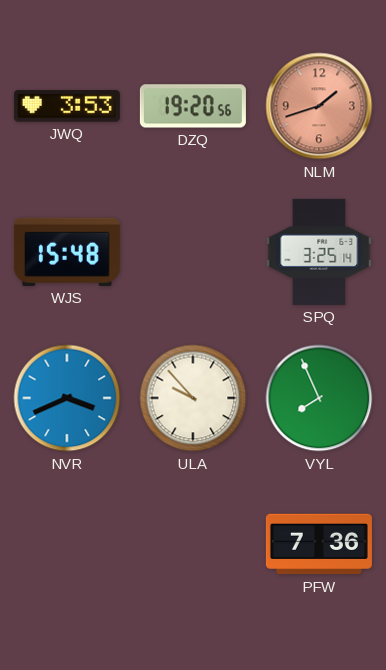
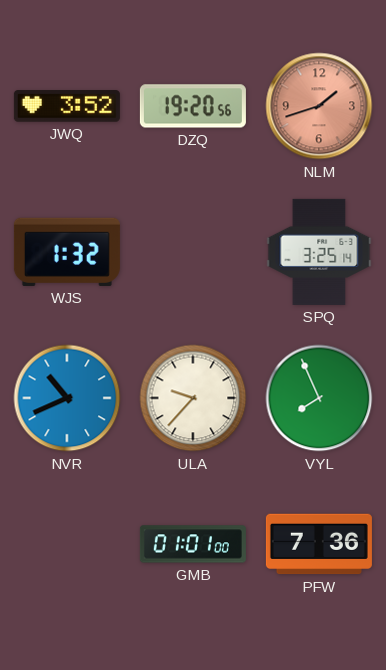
JWQ: 3:53 -> 3:52
WJS: 15:48 -> 1:32
NVR: 3:41 -> 10:41
ULA: 9:53 -> 9:37
GMB: none -> 01:01
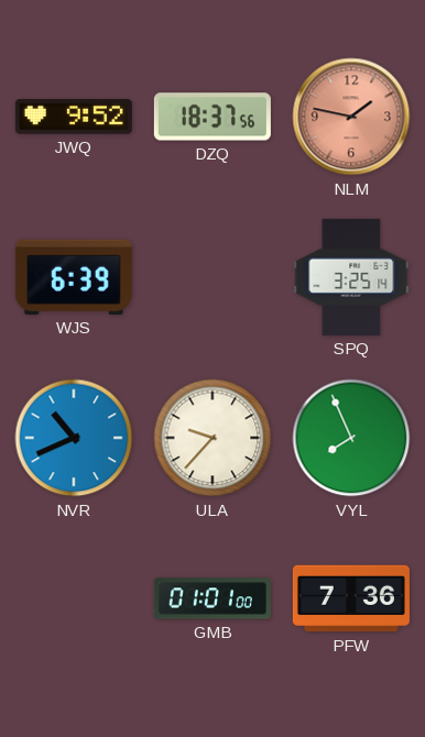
JWQ: 3:52 -> 9:52
DZQ: 19:20 -> 18:37
NLM: 1:42 -> 1:47
WJS: 1:32 -> 6:39
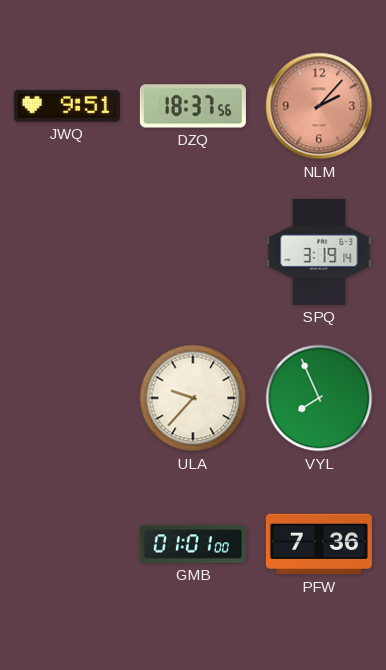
JWQ: 9:52 -> 9:51
NLM: 1:47 -> 2:07
WJS: 6:39 -> none
SPQ: 3:25 -> 3:19
NVR: 10:41 -> none
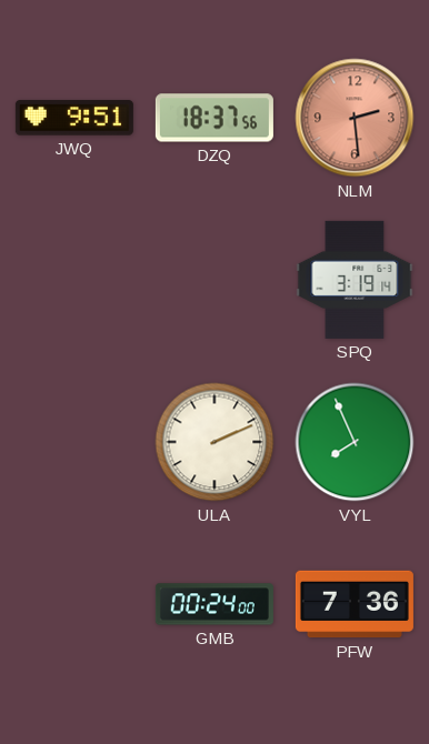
NLM: 2:07 -> 2:29
ULA: 9:37 -> 2:11
GMB: 01:01 -> 00:24
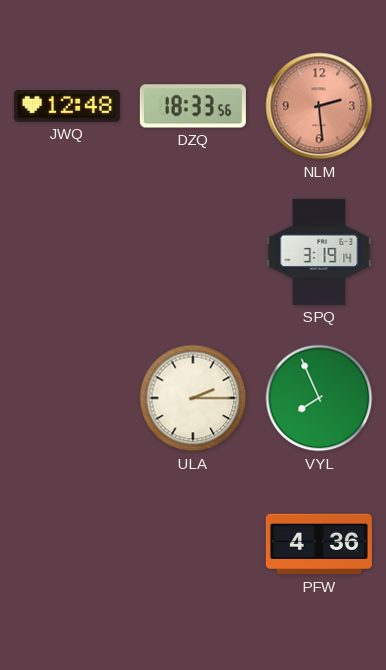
JWQ: 9:51 -> 12:48
DZQ: 18:37 -> 18:33
ULA: 2:11 -> 2:15
GMB: 00:24 -> none
PFW: 7:36 -> 4:36
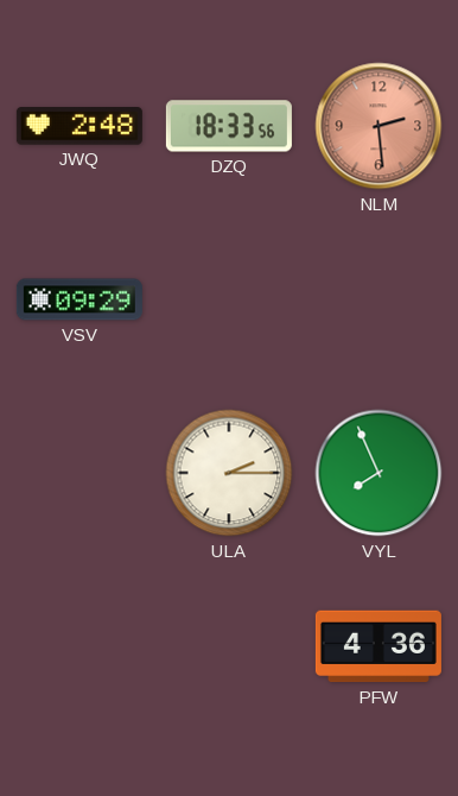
JWQ: 12:48 -> 2:48
VSV: none -> 09:29
SPQ: 3:19 -> none
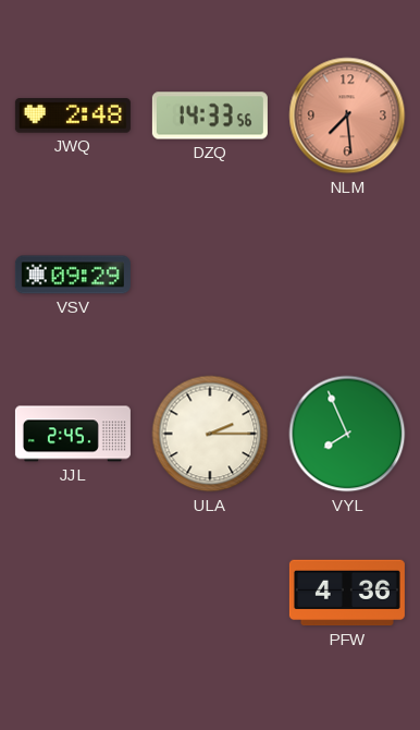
DZQ: 18:33 -> 14:33
NLM: 2:29 -> 7:29
JJL: none -> 2:45
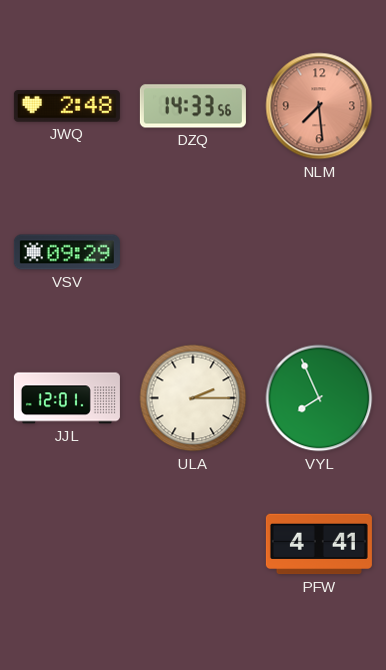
JJL: 2:45 -> 12:01
PFW: 4:36 -> 4:41
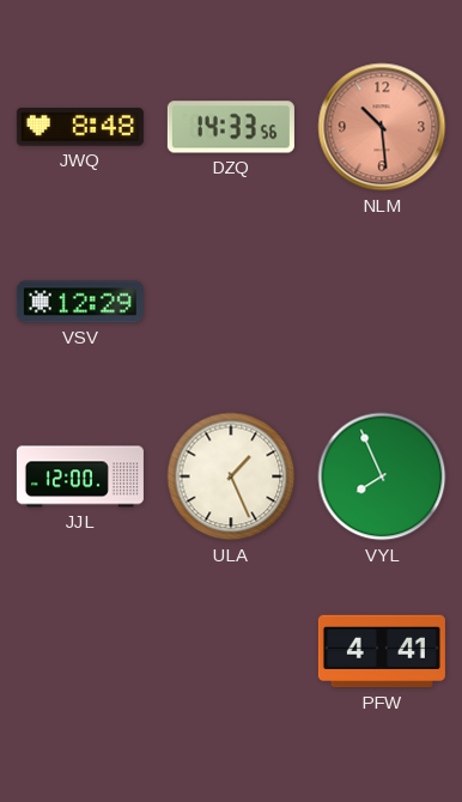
JWQ: 2:48 -> 8:48
NLM: 7:29 -> 10:29
VSV: 09:29 -> 12:29
JJL: 12:01 -> 12:00
ULA: 2:15 -> 1:26
